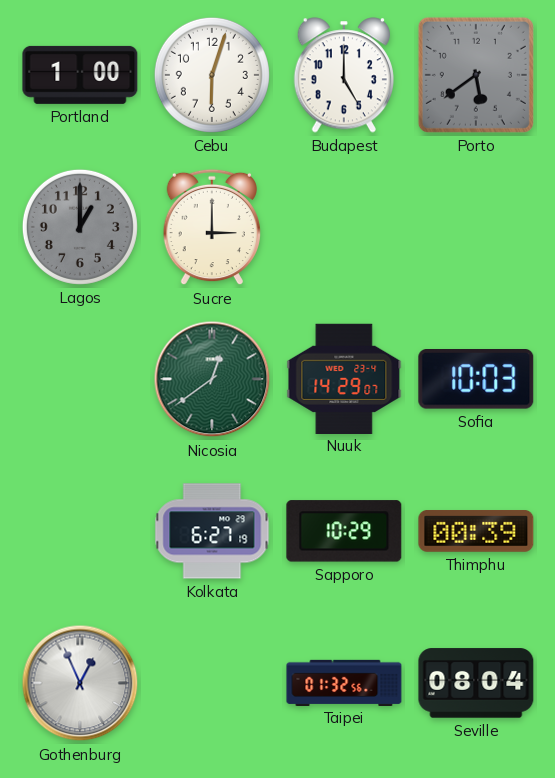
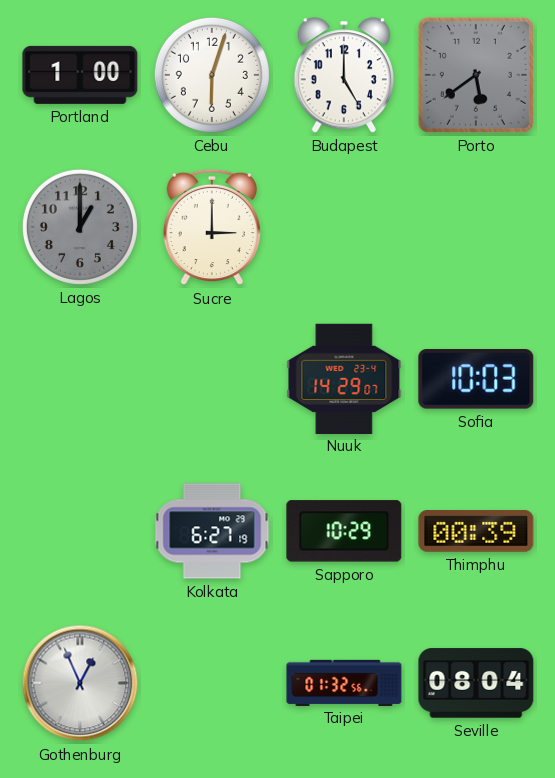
Nicosia: 12:39 -> none
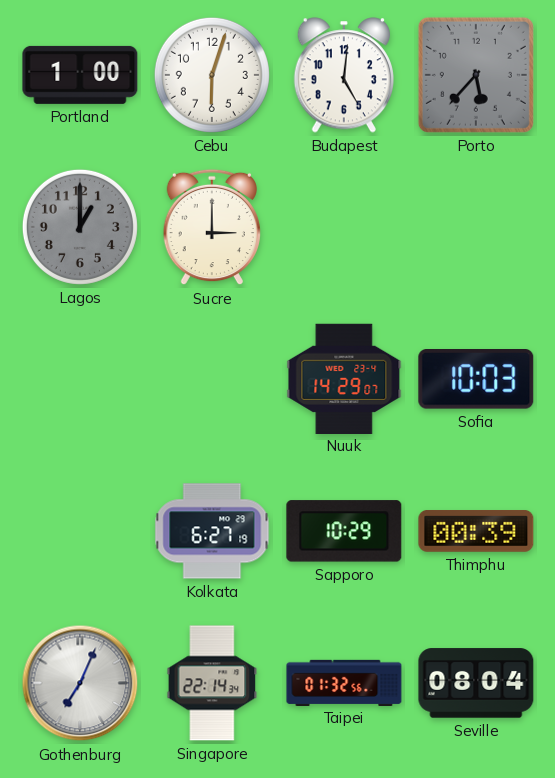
Budapest: 5:00 -> 5:01
Porto: 5:39 -> 5:37
Gothenburg: 12:56 -> 7:04
Singapore: none -> 22:14
